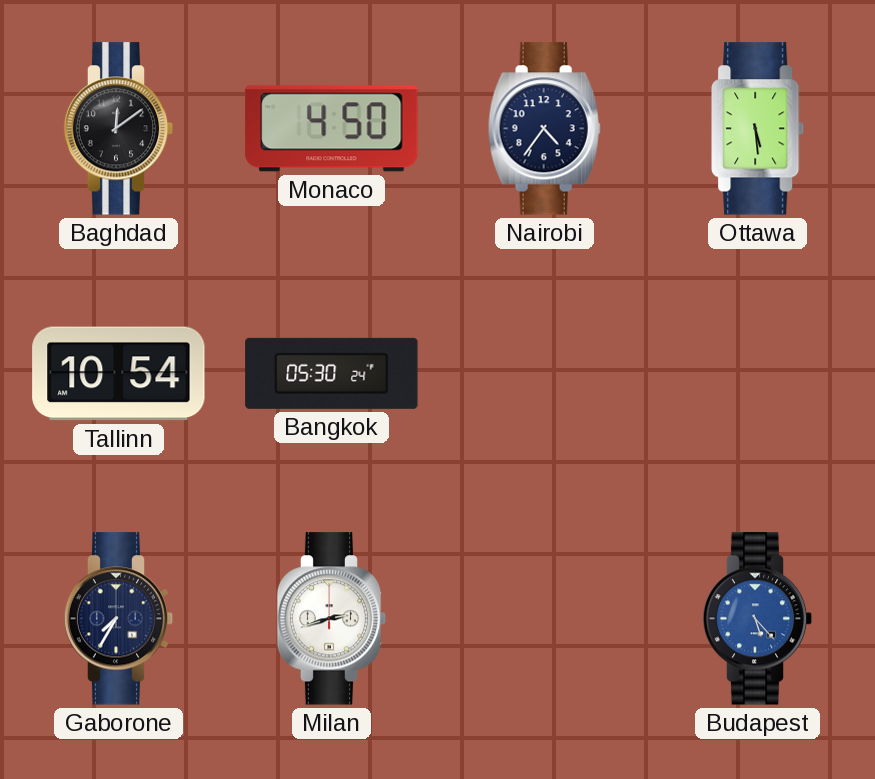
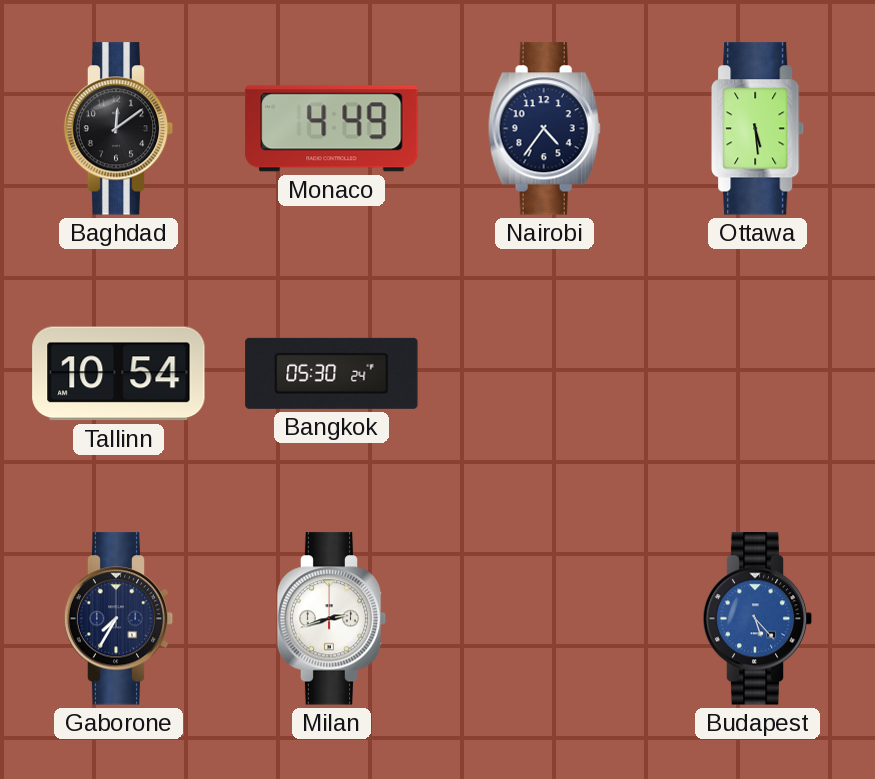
Monaco: 4:50 -> 4:49
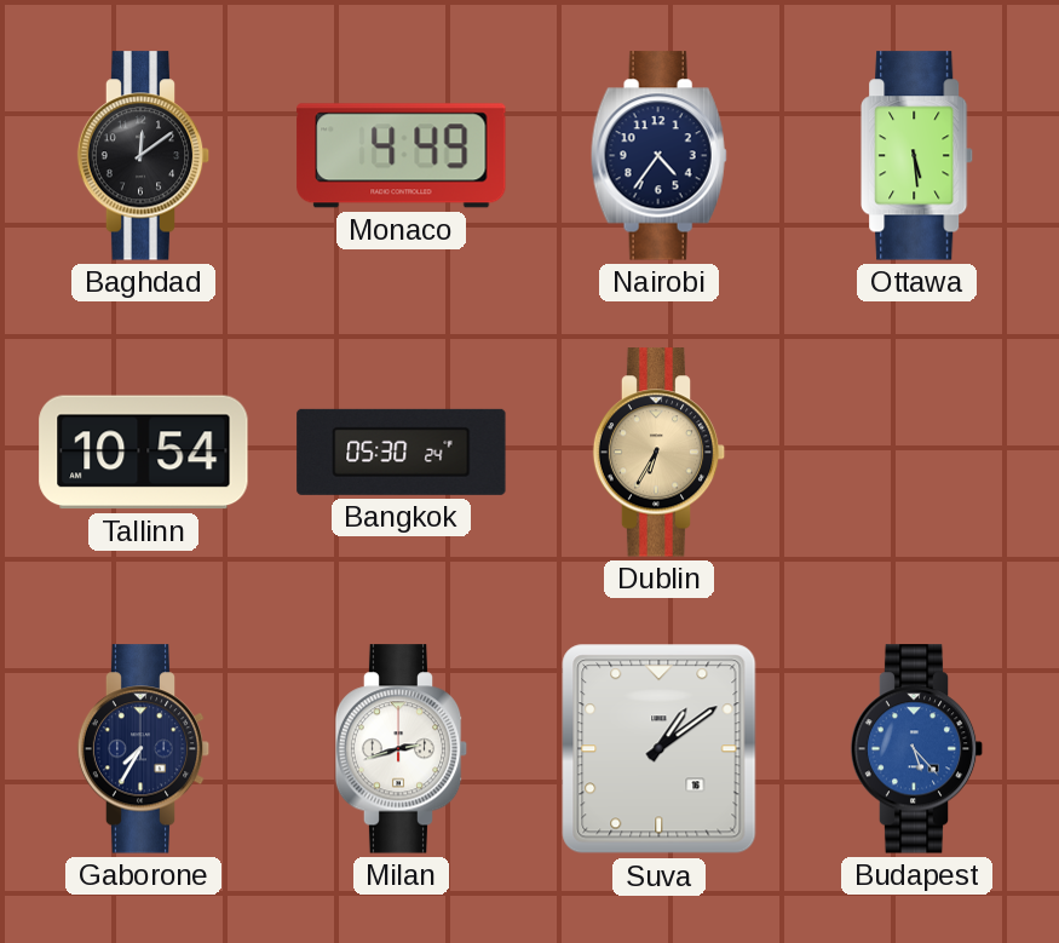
Dublin: none -> 6:35
Suva: none -> 1:09
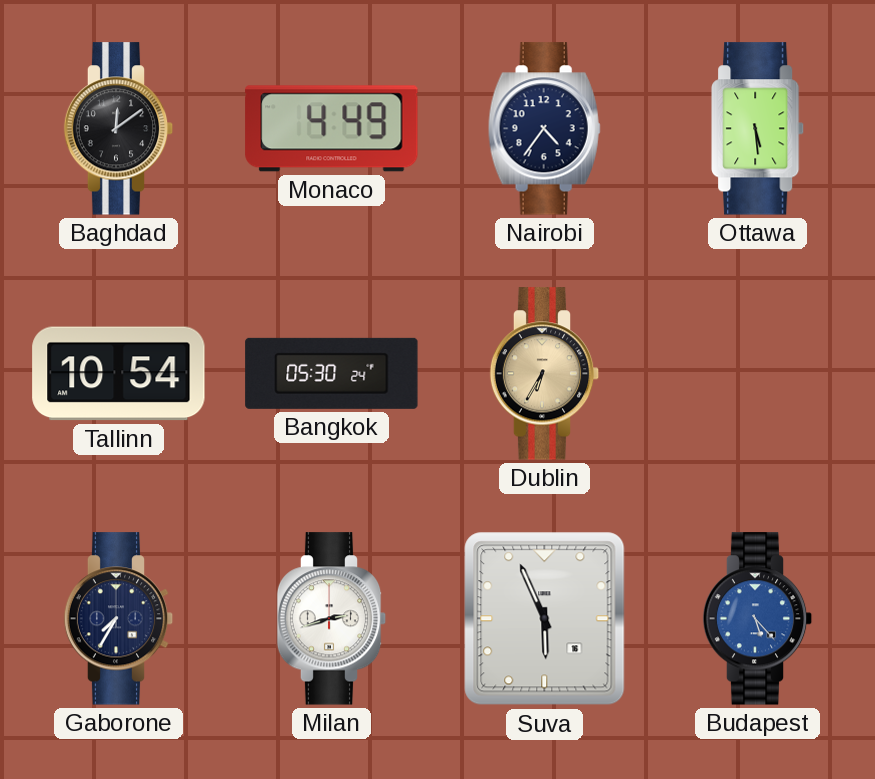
Suva: 1:09 -> 5:56
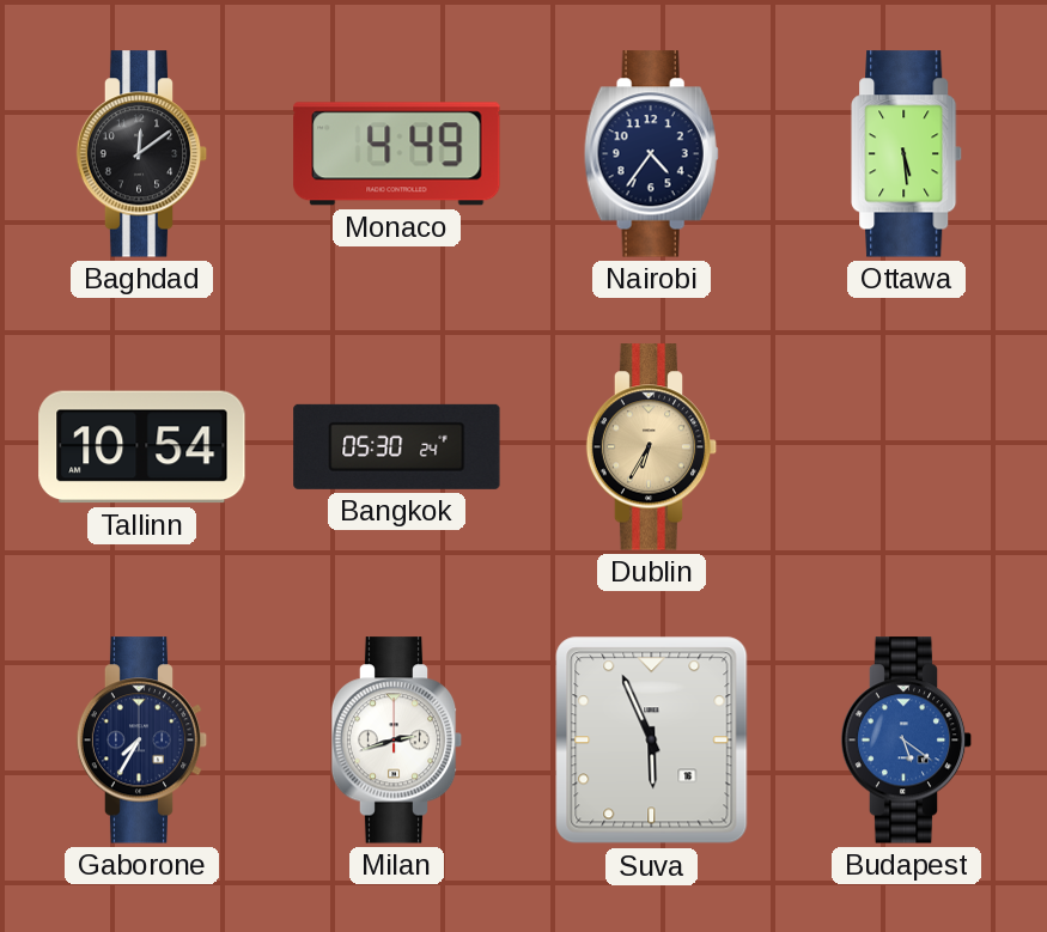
Budapest: 5:23 -> 5:21
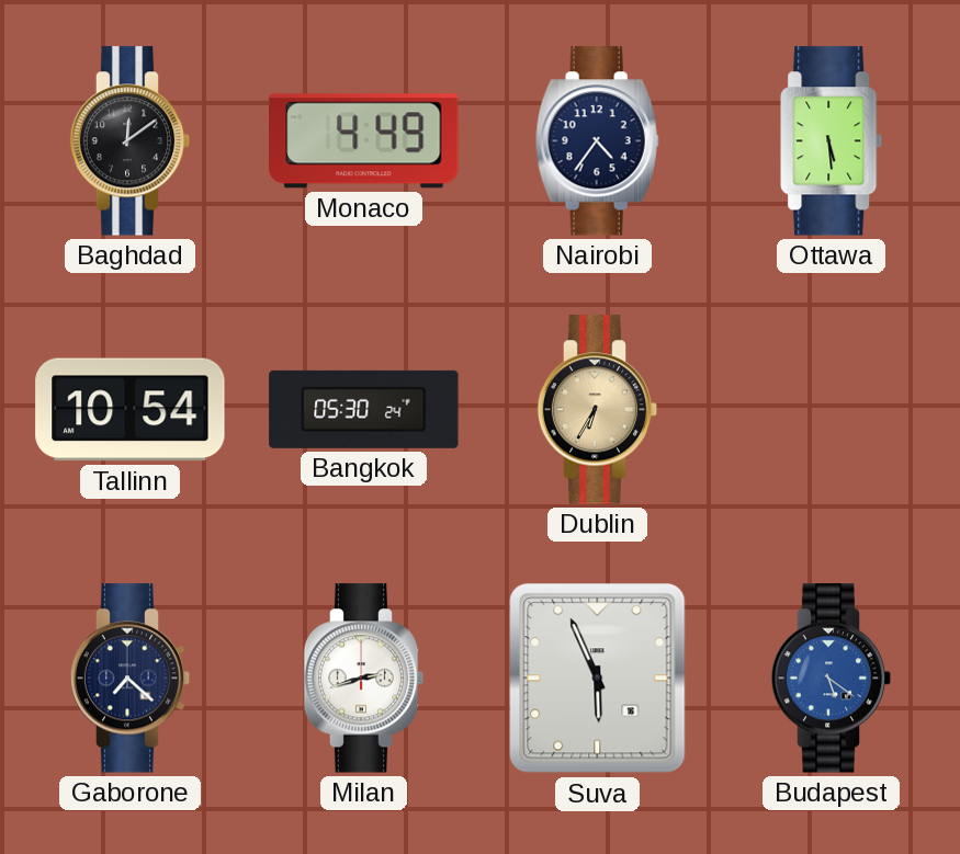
Gaborone: 7:35 -> 7:22
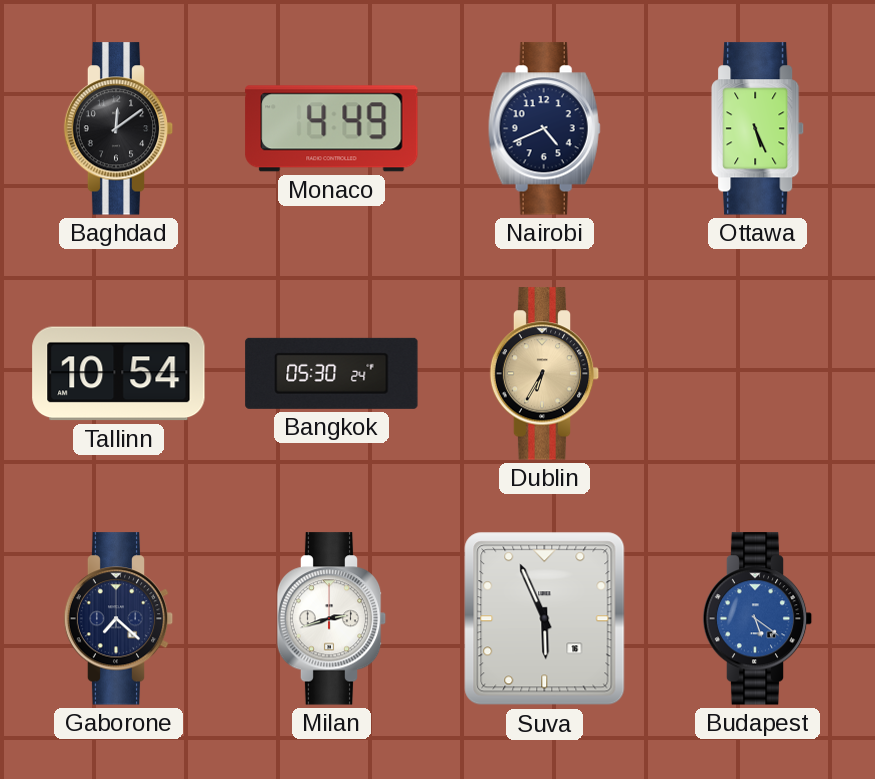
Nairobi: 4:36 -> 4:41
Ottawa: 5:29 -> 5:26
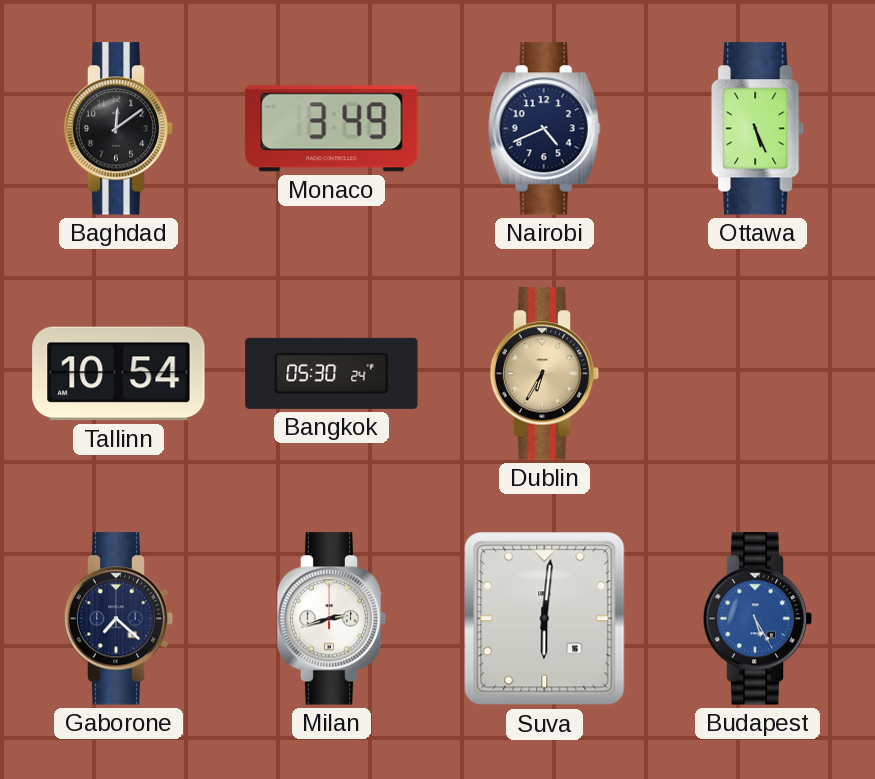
Monaco: 4:49 -> 3:49
Suva: 5:56 -> 6:01
Budapest: 5:21 -> 5:25
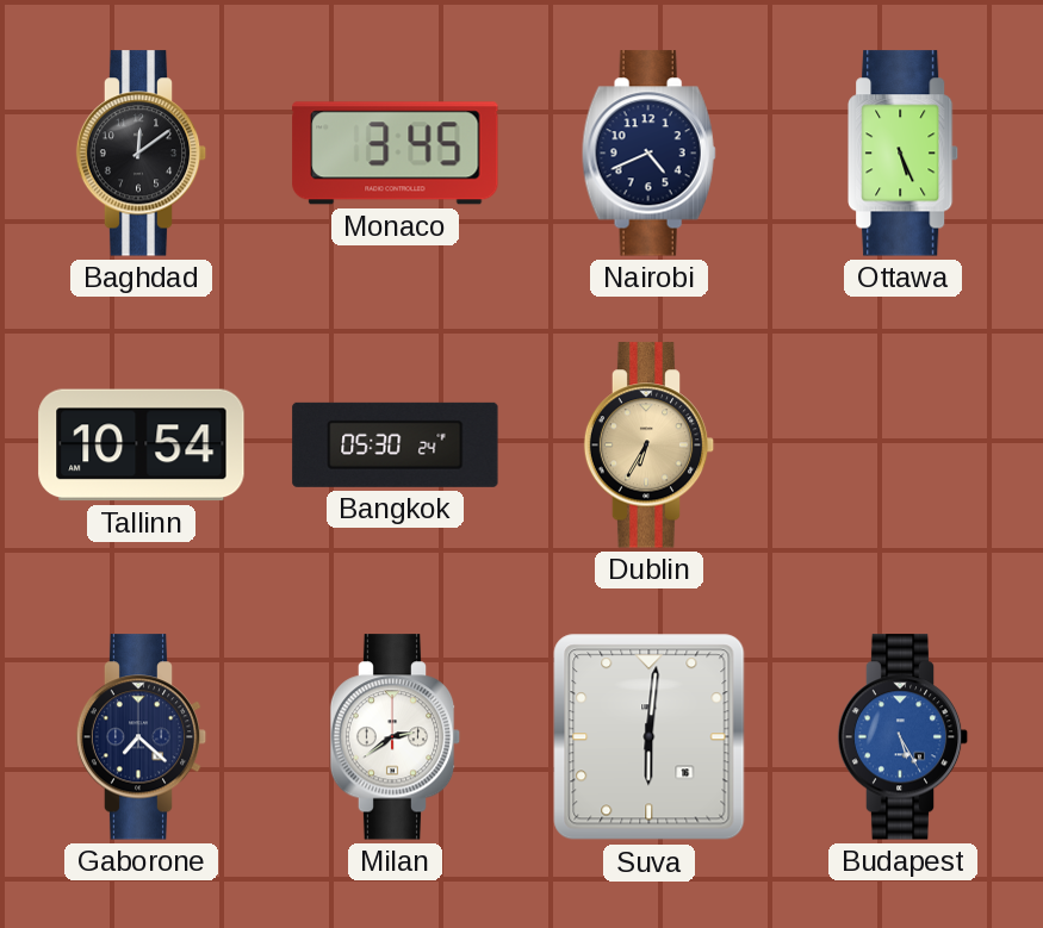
Monaco: 3:49 -> 3:45
Milan: 2:42 -> 2:39
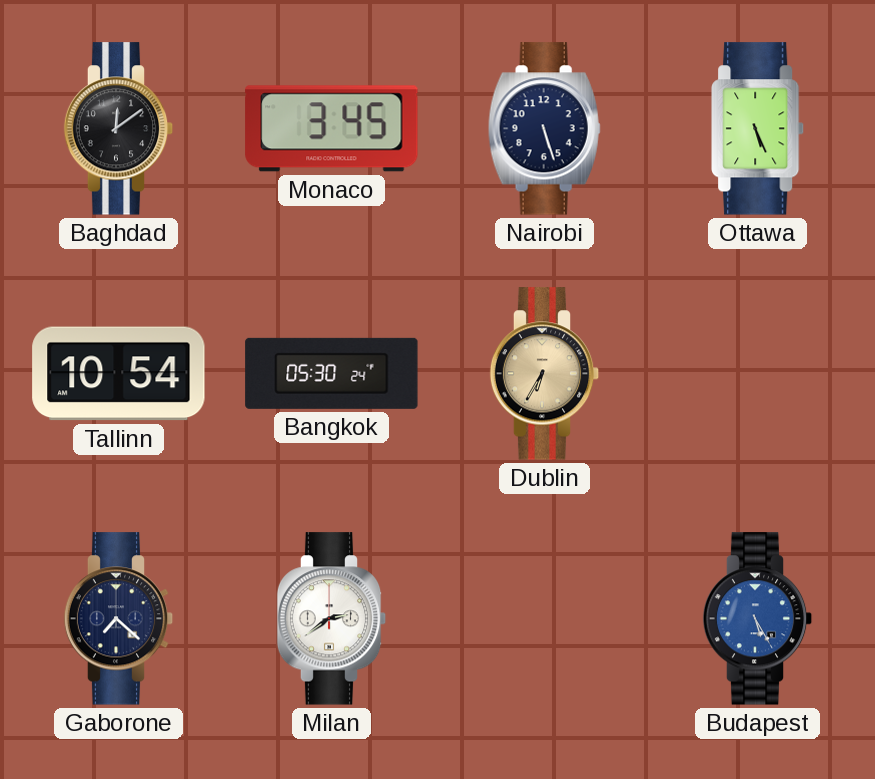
Nairobi: 4:41 -> 5:27
Suva: 6:01 -> none
